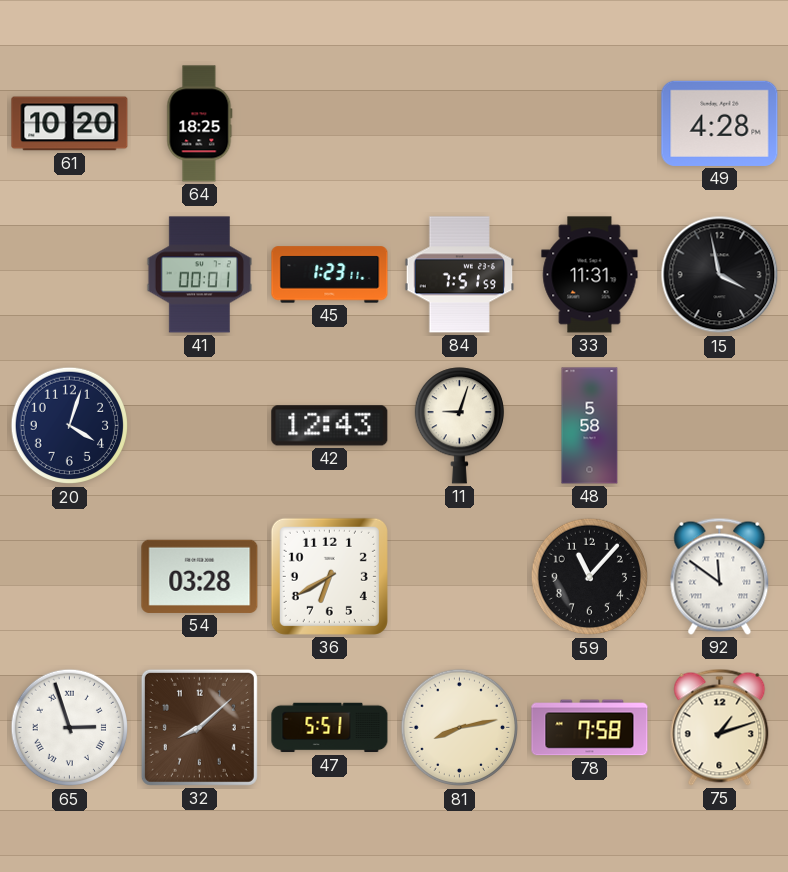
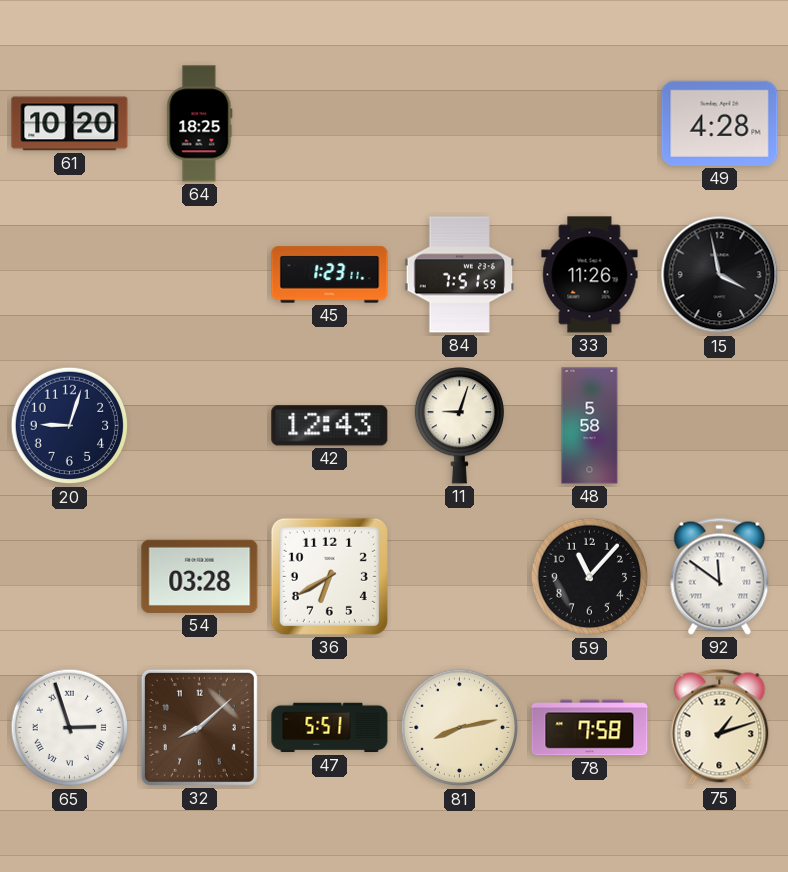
41: 00:01 -> none
33: 11:31 -> 11:26
20: 4:03 -> 9:03
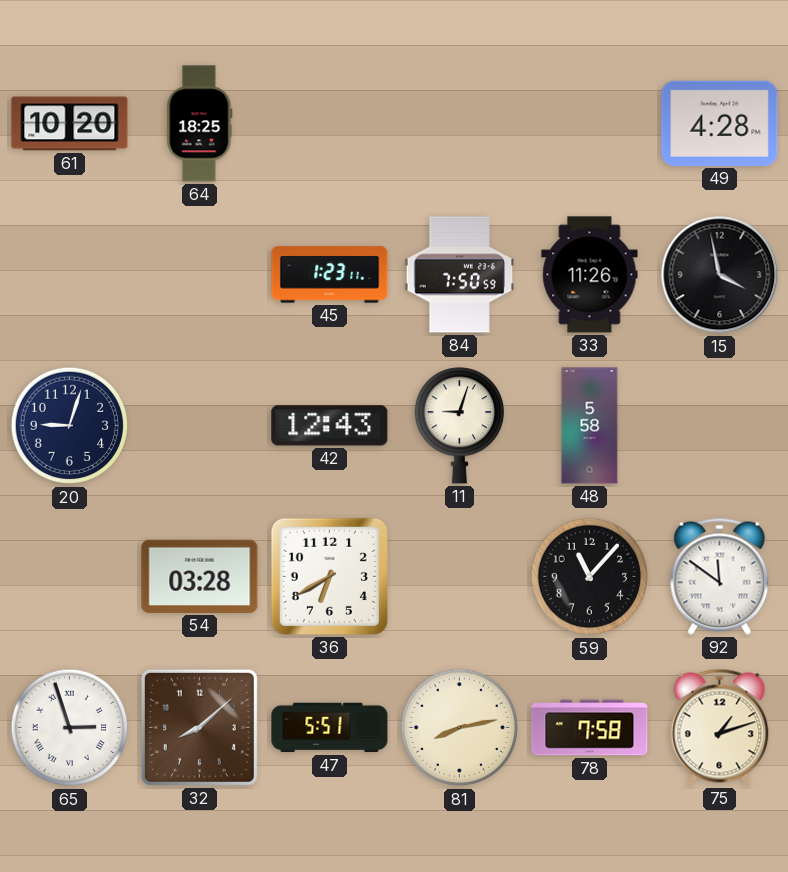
84: 7:51 -> 7:50
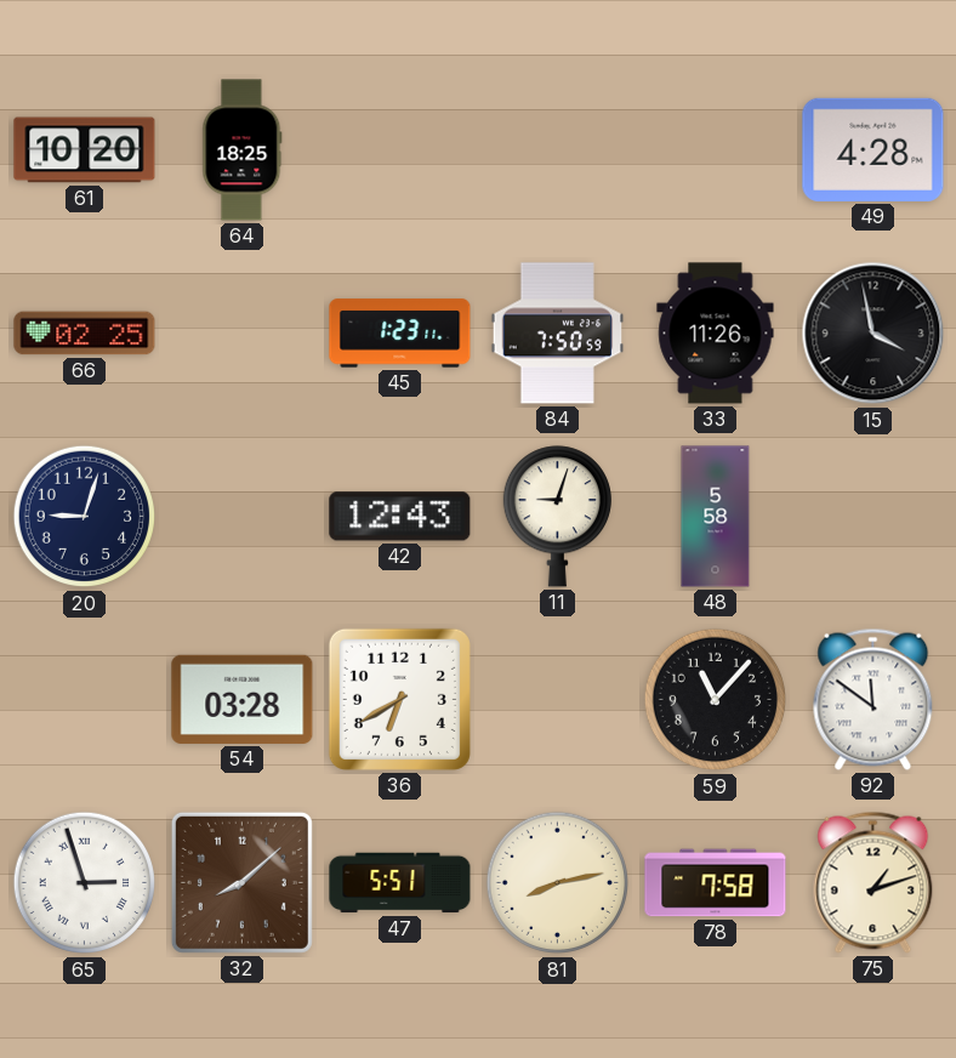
66: none -> 02:25
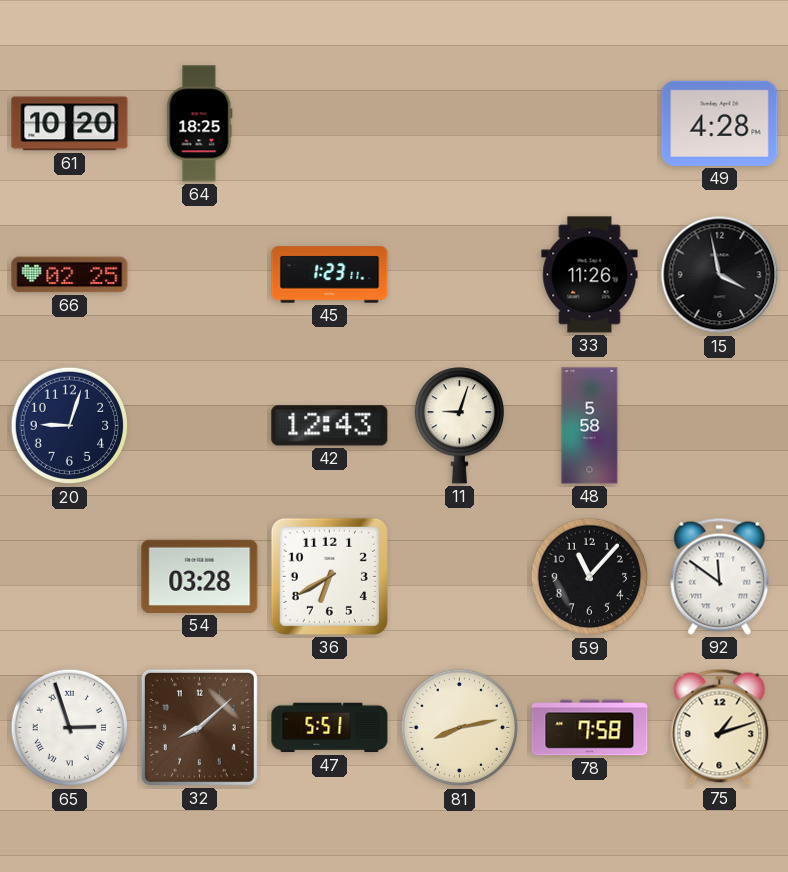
84: 7:50 -> none
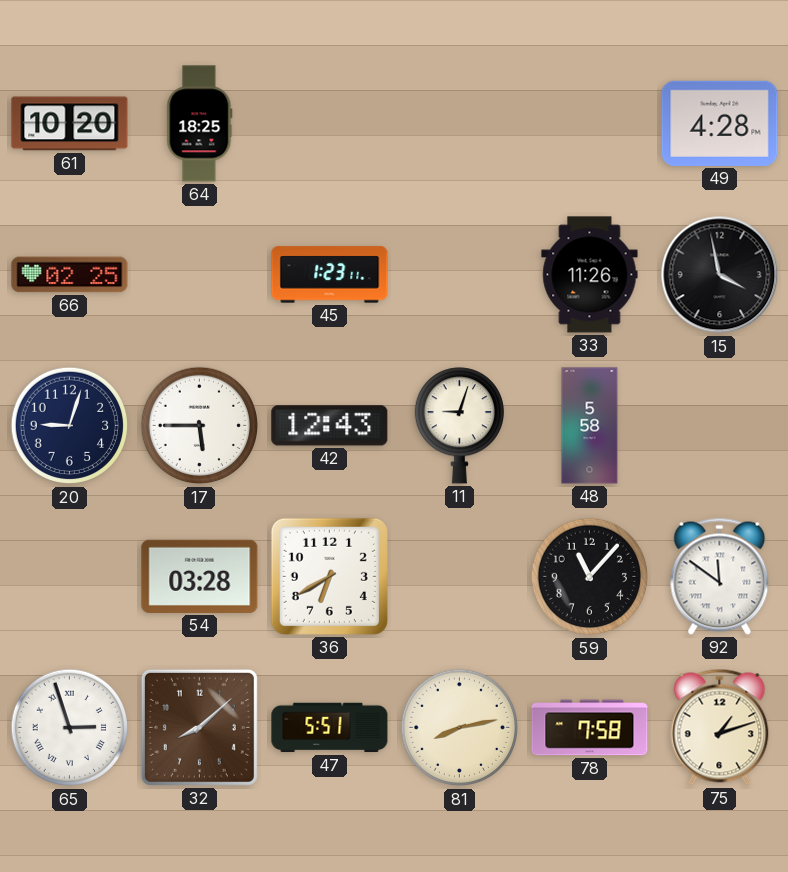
17: none -> 5:45
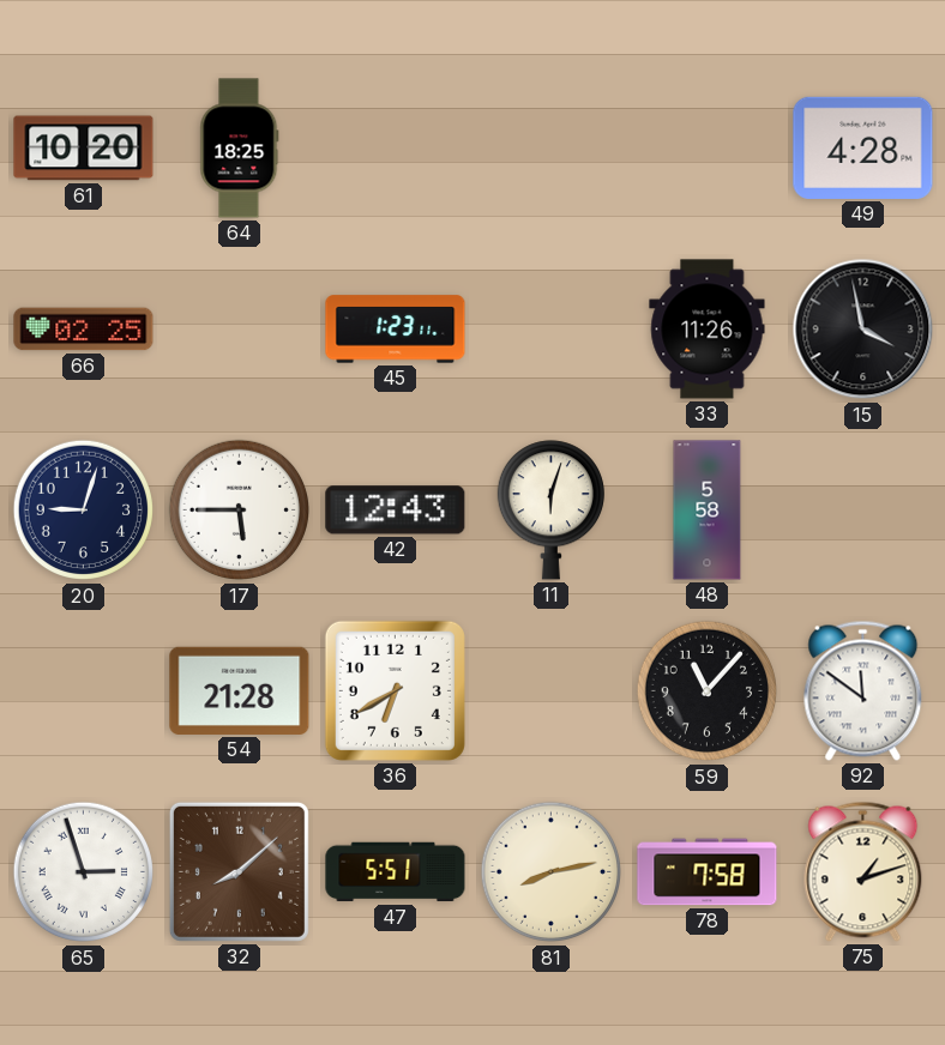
11: 9:03 -> 6:03
54: 03:28 -> 21:28
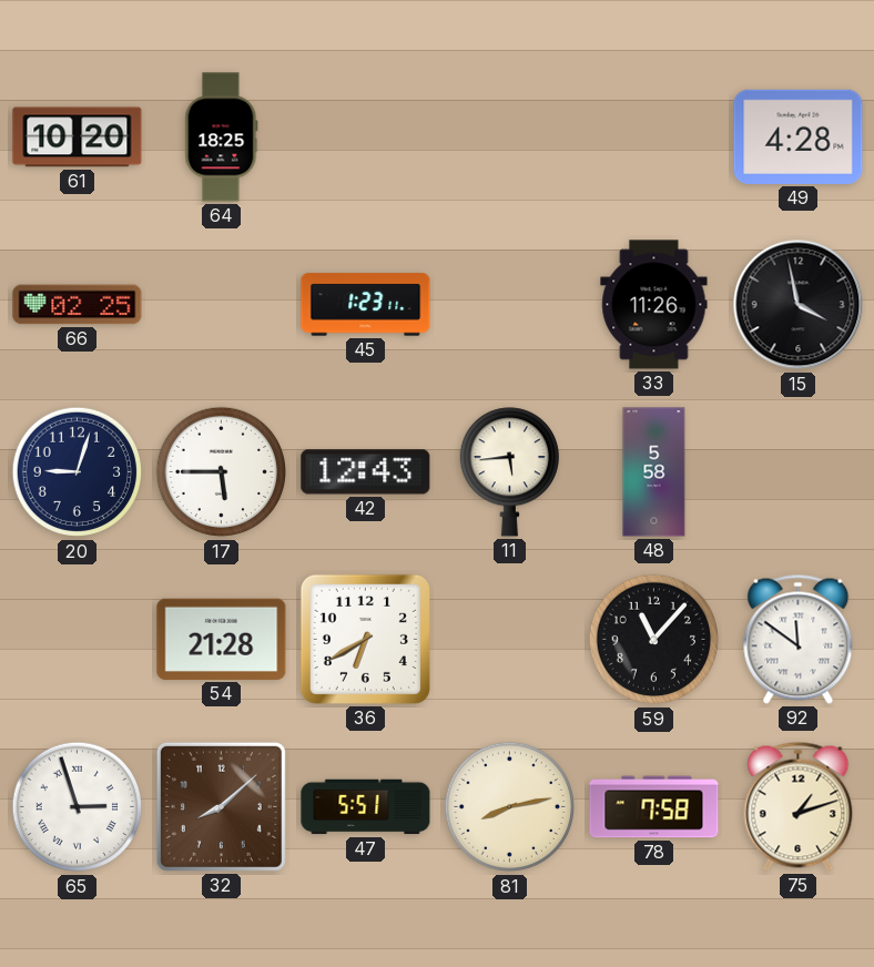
11: 6:03 -> 5:44
